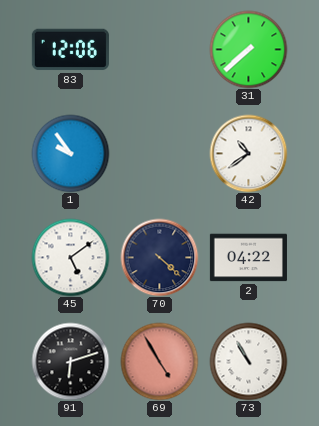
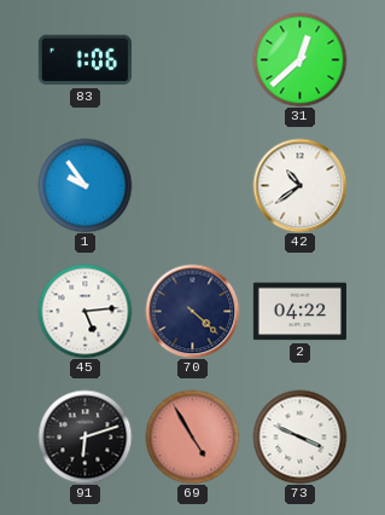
83: 12:06 -> 1:06
31: 7:38 -> 12:38
45: 5:09 -> 5:14
73: 10:55 -> 3:49
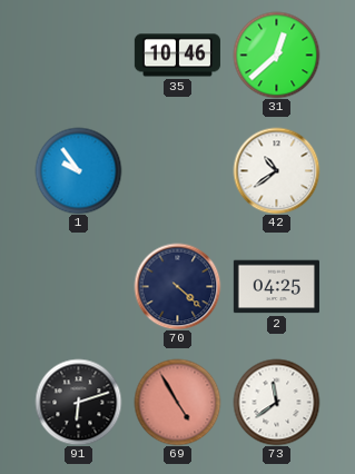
83: 1:06 -> none
35: none -> 10:46
45: 5:14 -> none
2: 04:22 -> 04:25
73: 3:49 -> 11:39
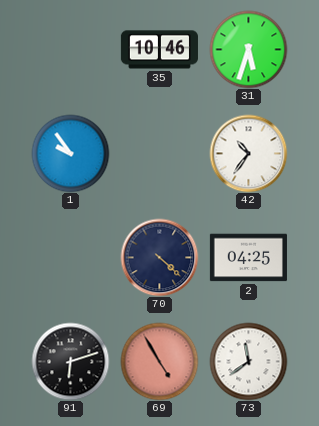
31: 12:38 -> 5:33
42: 10:39 -> 10:36
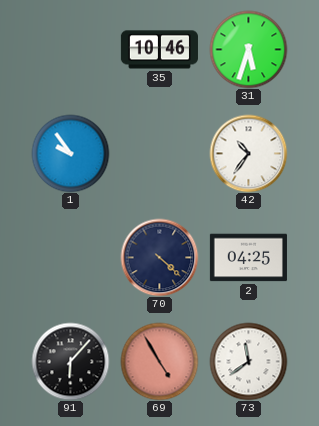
91: 6:12 -> 6:07
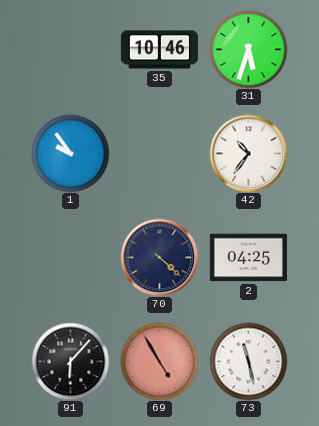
73: 11:39 -> 11:28
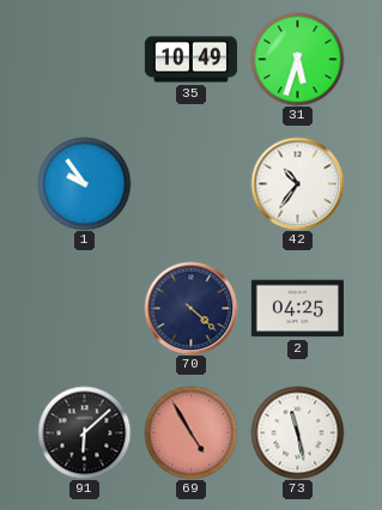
35: 10:46 -> 10:49
91: 6:07 -> 6:08
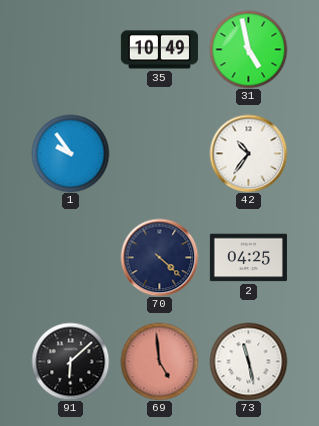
31: 5:33 -> 4:58
69: 4:55 -> 4:59
